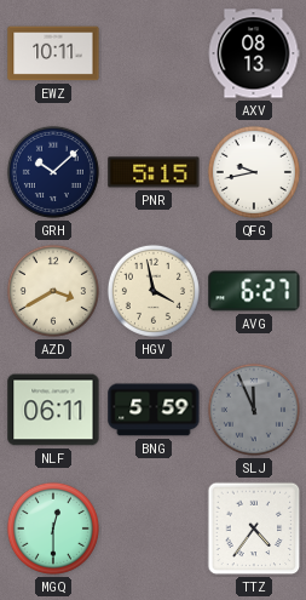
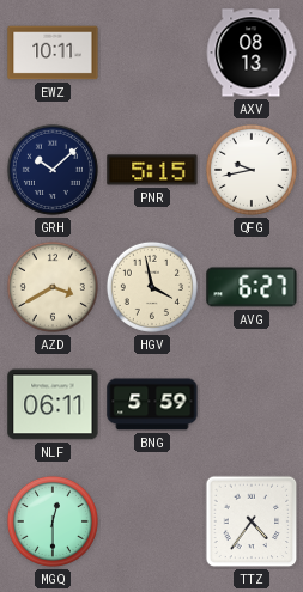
SLJ: 11:56 -> none
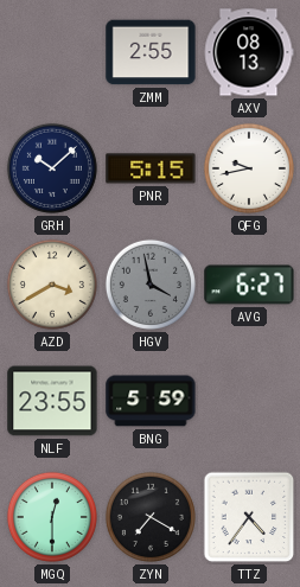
EWZ: 10:11 -> none
ZMM: none -> 2:55
HGV dial: cream -> grey
NLF: 06:11 -> 23:55
ZYN: none -> 7:20
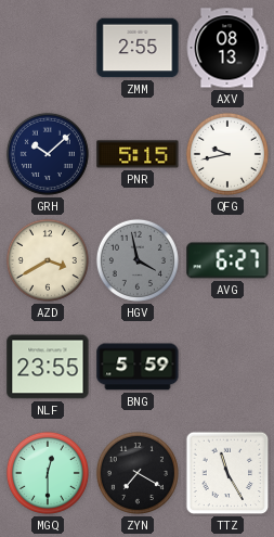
TTZ: 4:36 -> 11:25
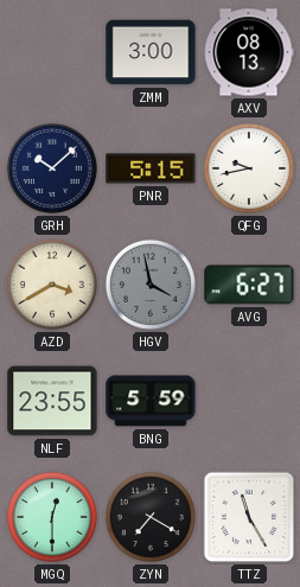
ZMM: 2:55 -> 3:00
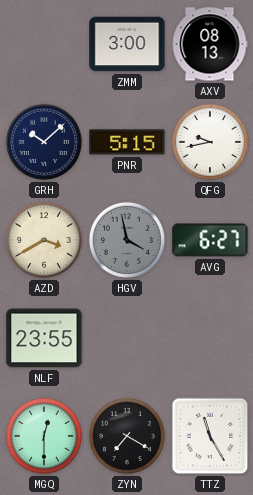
BNG: 5:59 -> none
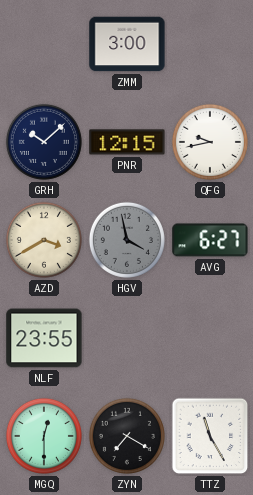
AXV: 08:13 -> none
PNR: 5:15 -> 12:15
